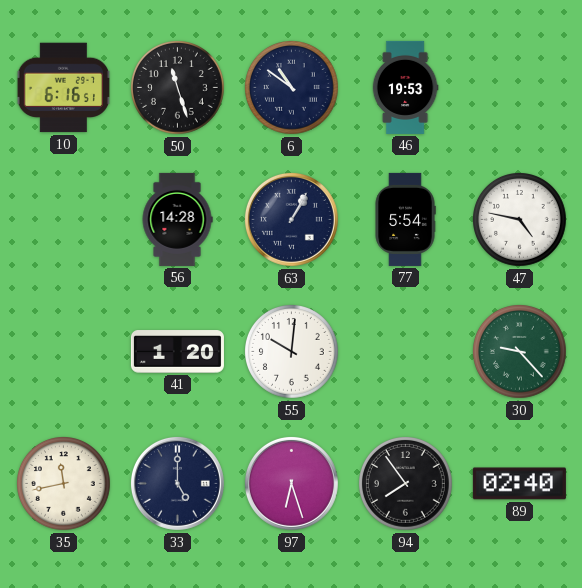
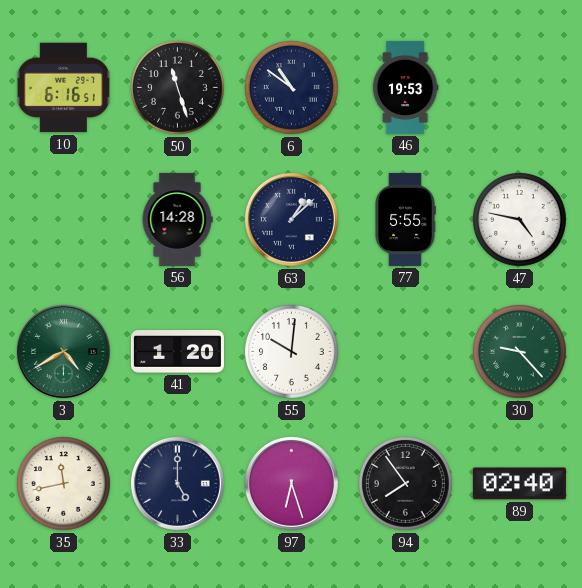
63: 1:05 -> 1:08
77: 5:54 -> 5:55
3: none -> 4:40
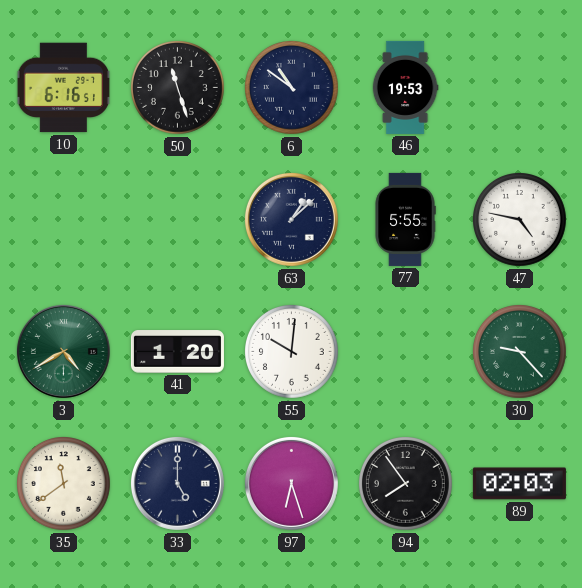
56: 14:28 -> none
35: 11:43 -> 11:39
89: 02:40 -> 02:03
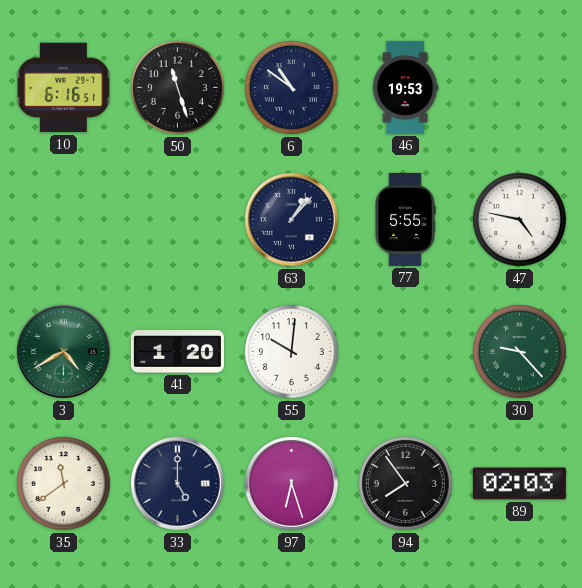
63: 1:08 -> 1:07
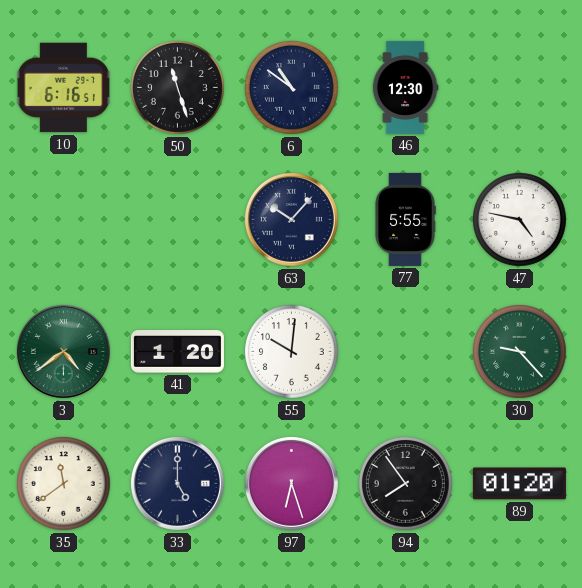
46: 19:53 -> 12:30
63: 1:07 -> 10:07
3: 4:40 -> 4:39
89: 02:03 -> 01:20
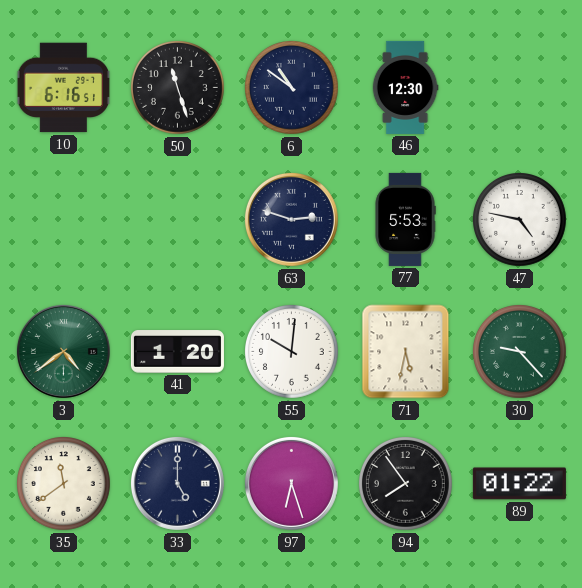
63: 10:07 -> 2:48
77: 5:55 -> 5:53
71: none -> 5:32
89: 01:20 -> 01:22
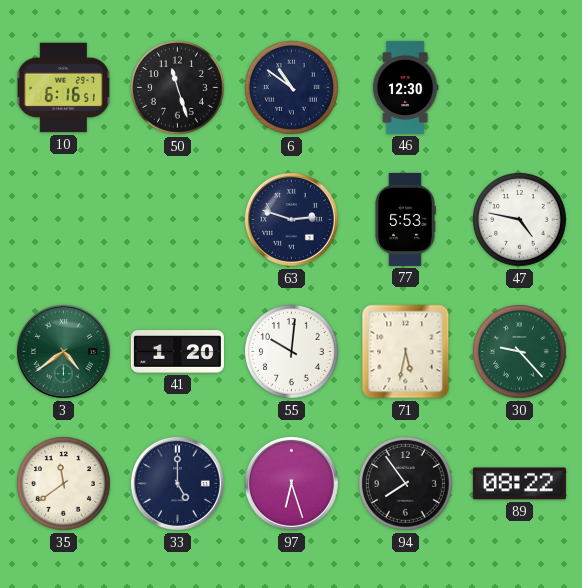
89: 01:22 -> 08:22
